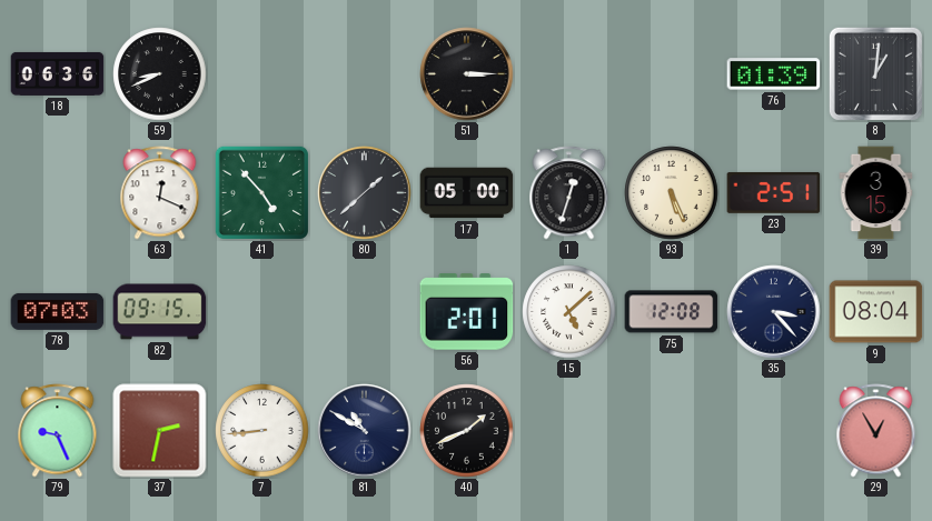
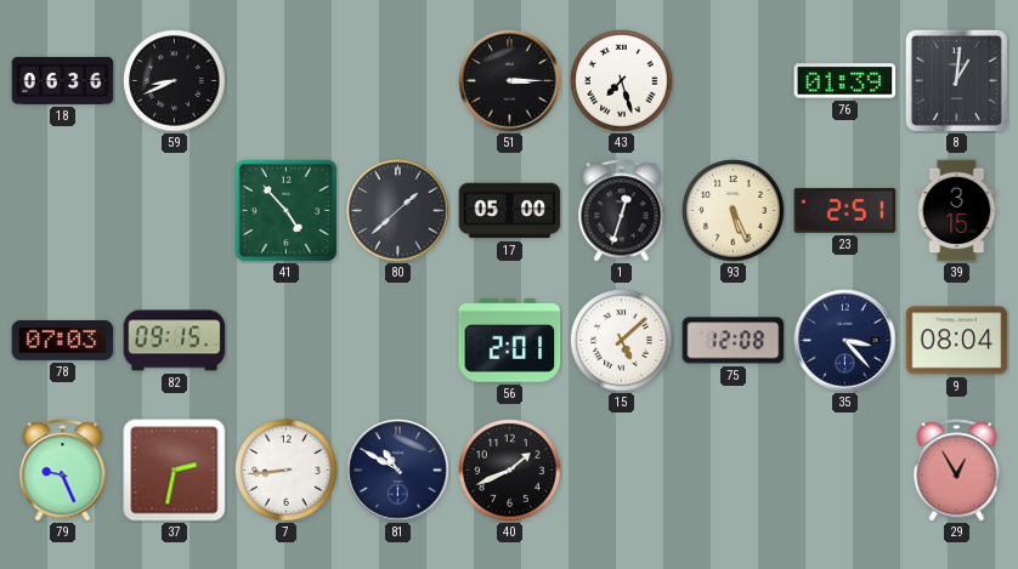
43: none -> 7:27
63: 12:19 -> none
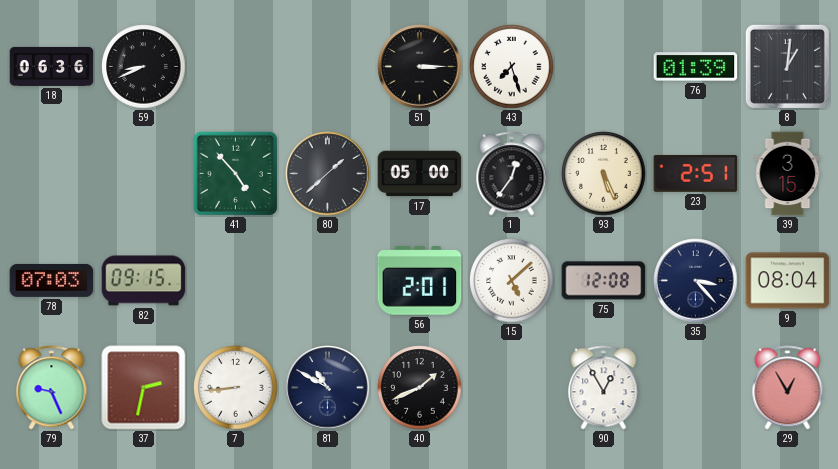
1: 12:33 -> 12:36
90: none -> 12:55
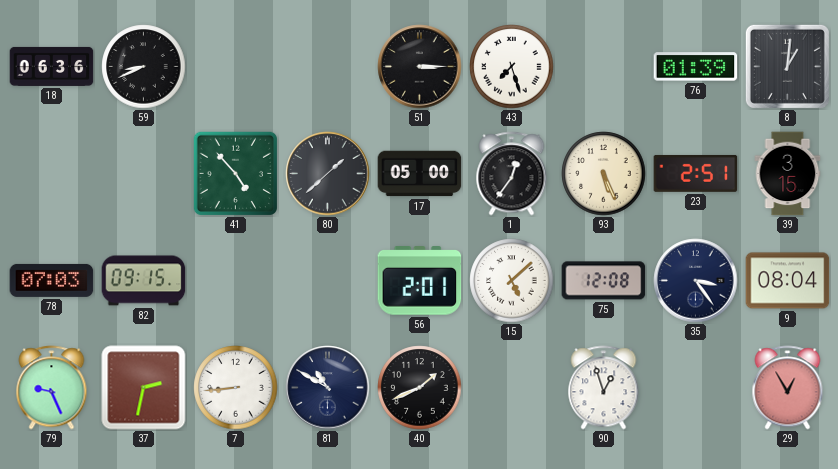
35: 3:23 -> 3:24
90: 12:55 -> 12:57
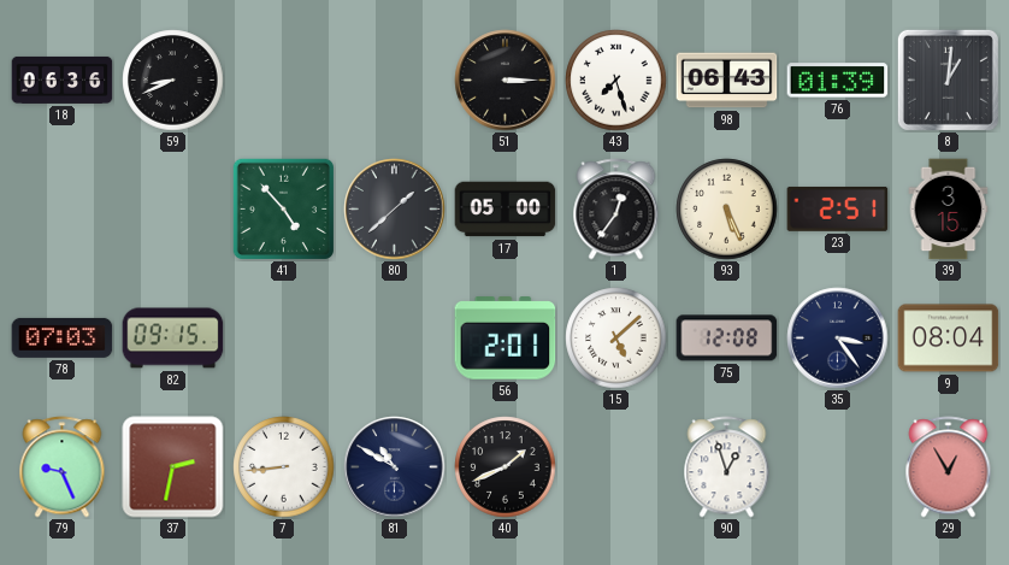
98: none -> 06:43
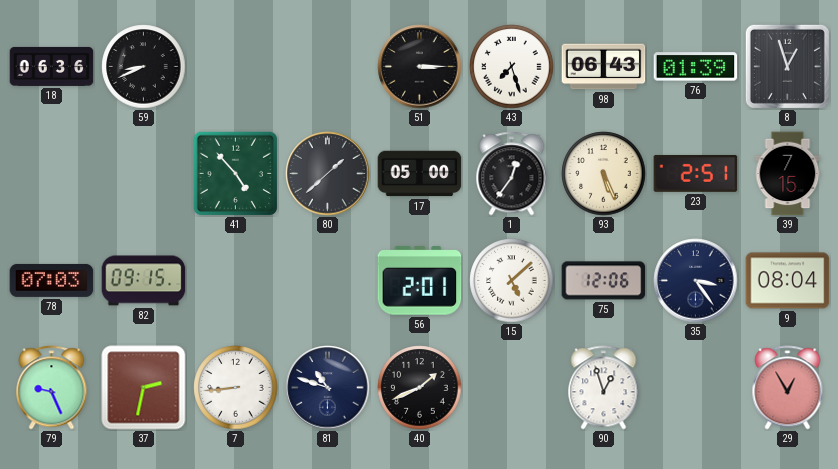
8: 1:01 -> 12:57
39: 3:15 -> 7:15
75: 12:08 -> 12:06
81: 10:50 -> 10:48
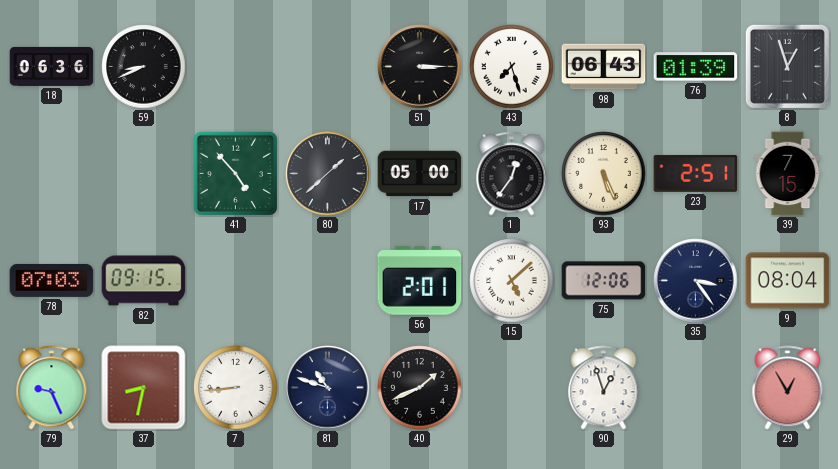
37: 2:32 -> 8:32
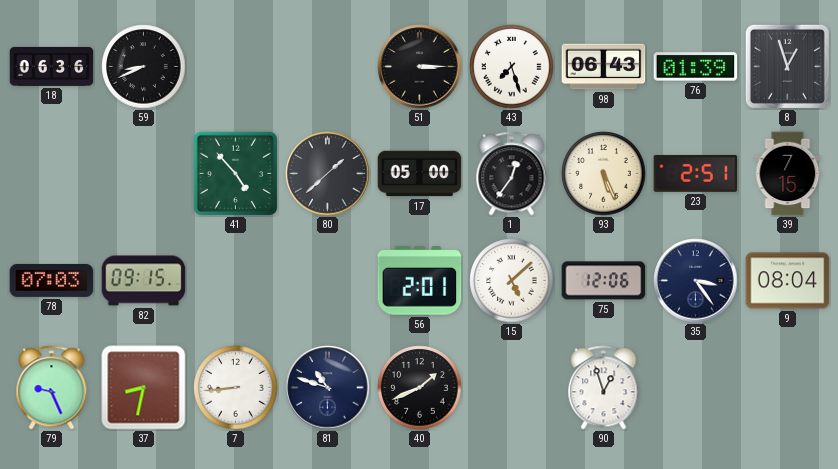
29: 12:55 -> none
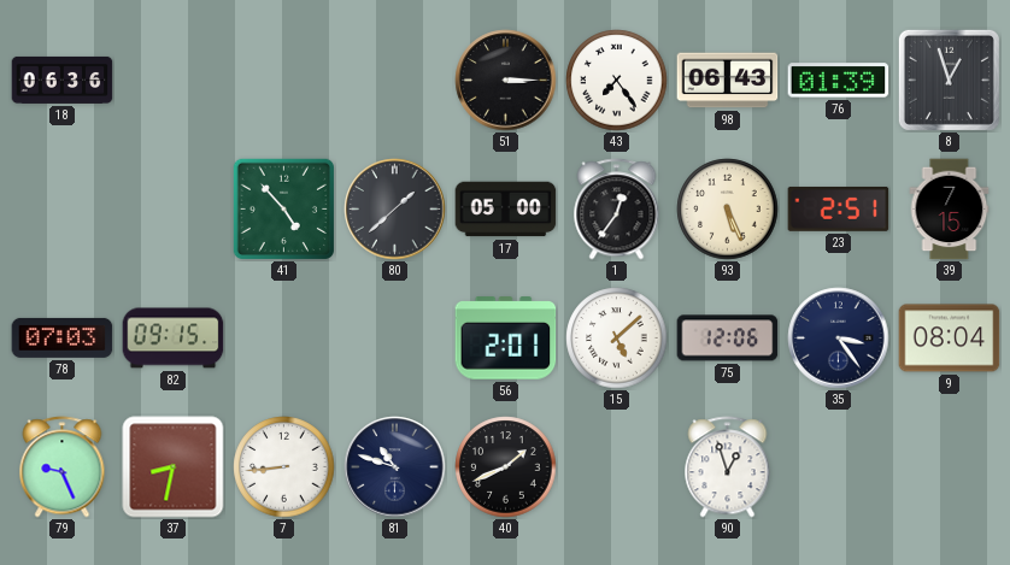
59: 8:41 -> none
43: 7:27 -> 7:24
